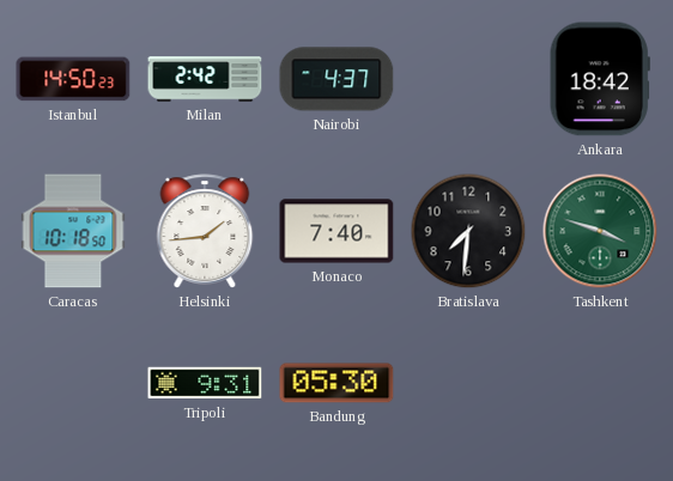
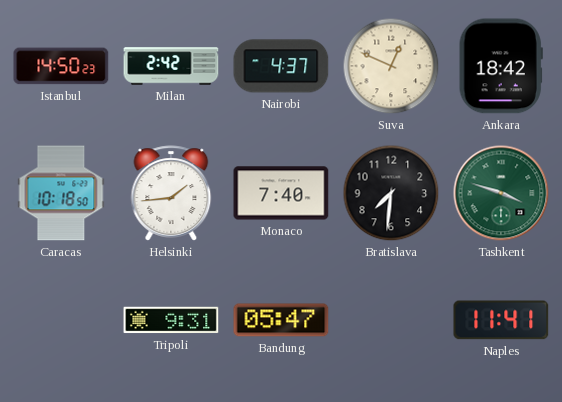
Suva: none -> 12:49
Bandung: 05:30 -> 05:47
Naples: none -> 11:41
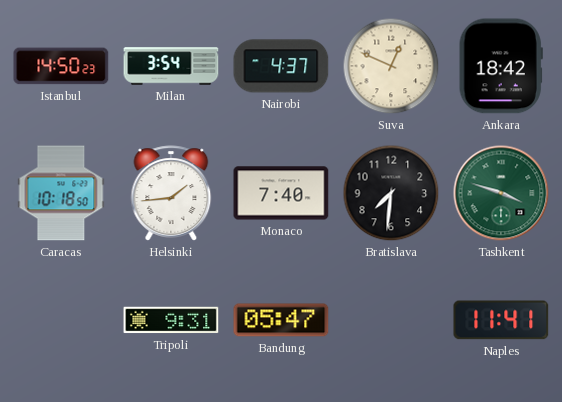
Milan: 2:42 -> 3:54
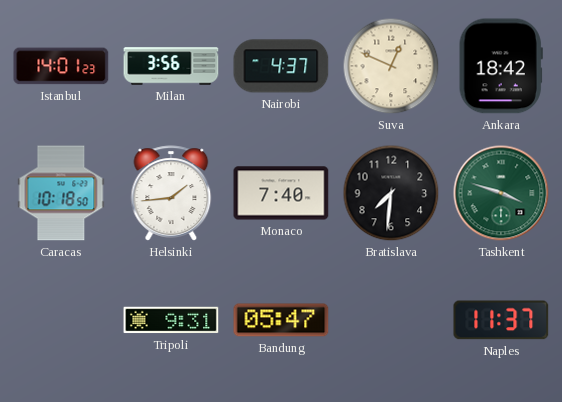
Istanbul: 14:50 -> 14:01
Milan: 3:54 -> 3:56
Naples: 11:41 -> 11:37
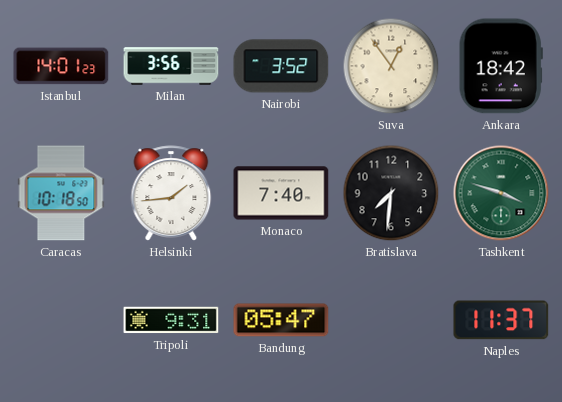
Nairobi: 4:37 -> 3:52
Suva: 12:49 -> 12:54
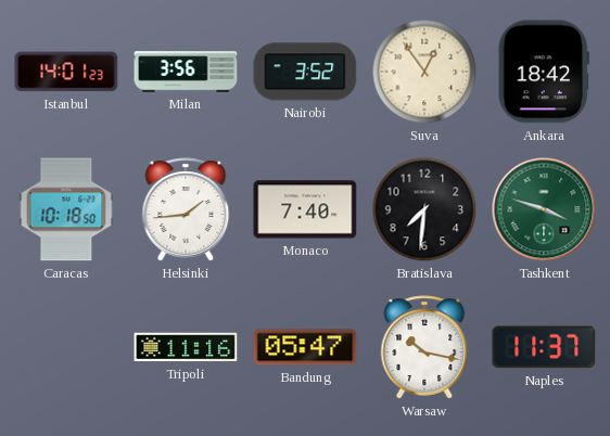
Tripoli: 9:31 -> 11:16
Warsaw: none -> 10:17
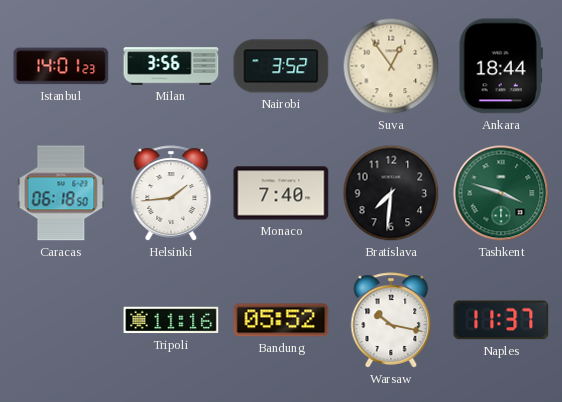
Ankara: 18:42 -> 18:44
Caracas: 10:18 -> 06:18
Bandung: 05:47 -> 05:52
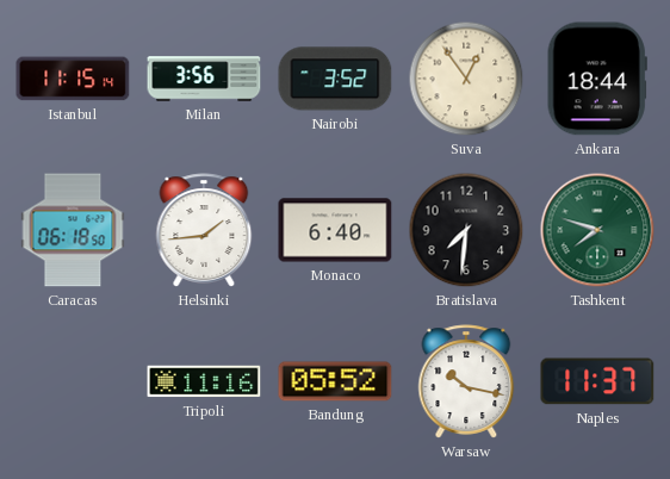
Istanbul: 14:01 -> 11:15
Monaco: 7:40 -> 6:40
Tashkent: 3:48 -> 7:48
